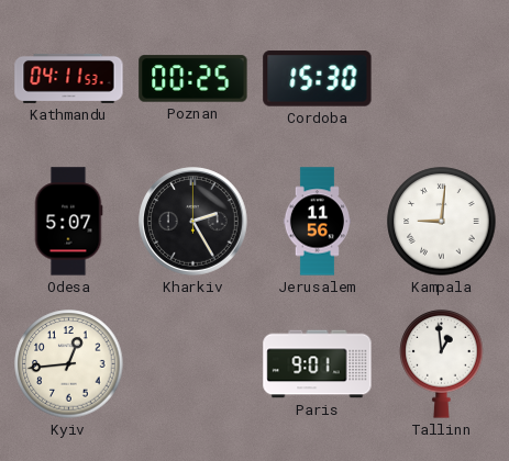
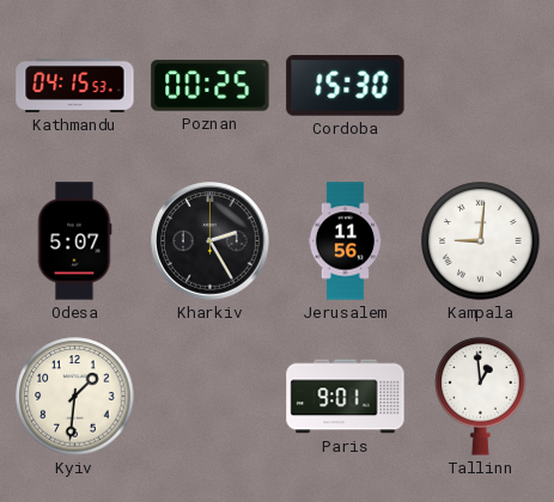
Kathmandu: 04:11 -> 04:15
Kyiv: 12:44 -> 1:31
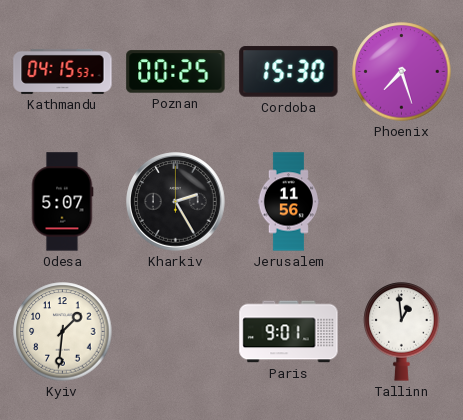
Phoenix: none -> 7:27
Kampala: 9:01 -> none
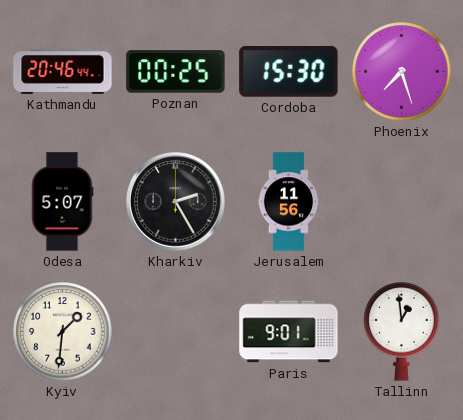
Kathmandu: 04:15 -> 20:46
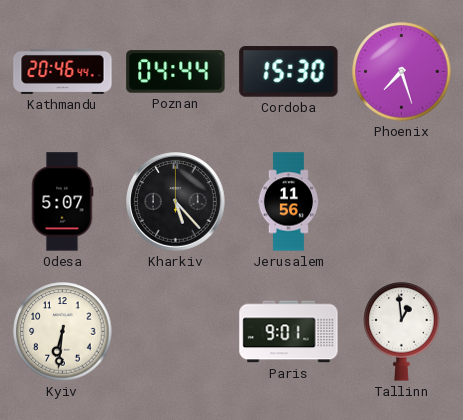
Poznan: 00:25 -> 04:44
Kharkiv: 2:25 -> 5:23
Kyiv: 1:31 -> 6:31
